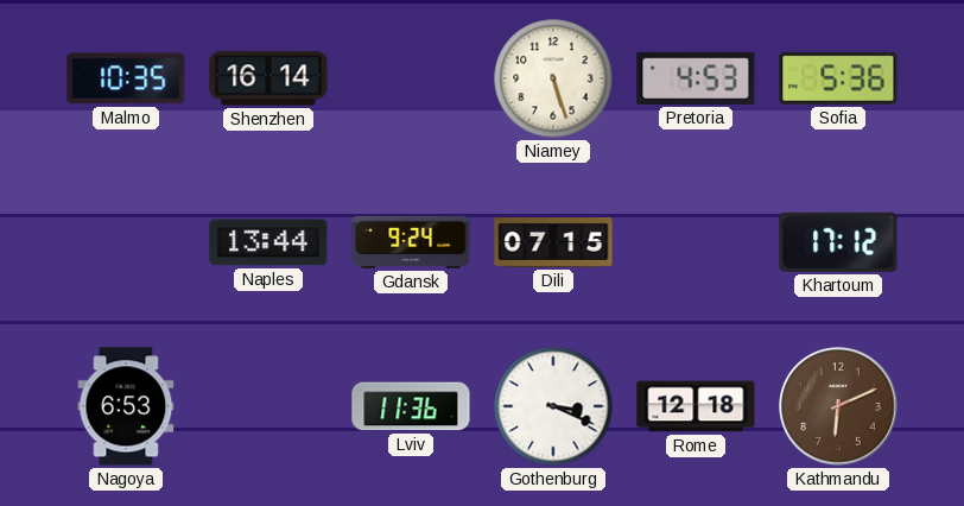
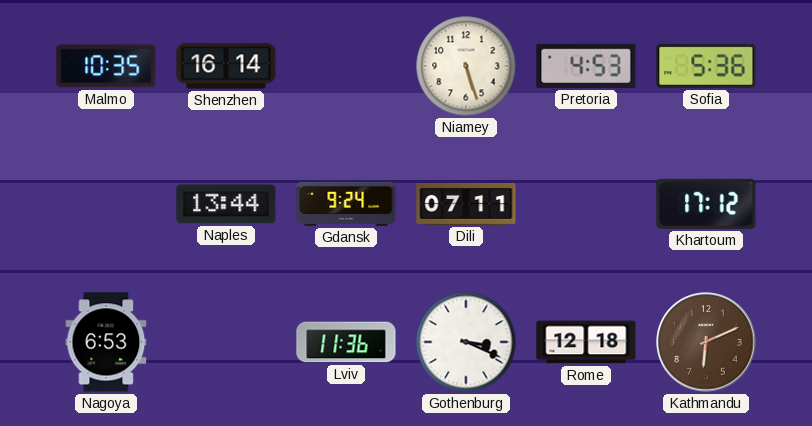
Dili: 07:15 -> 07:11
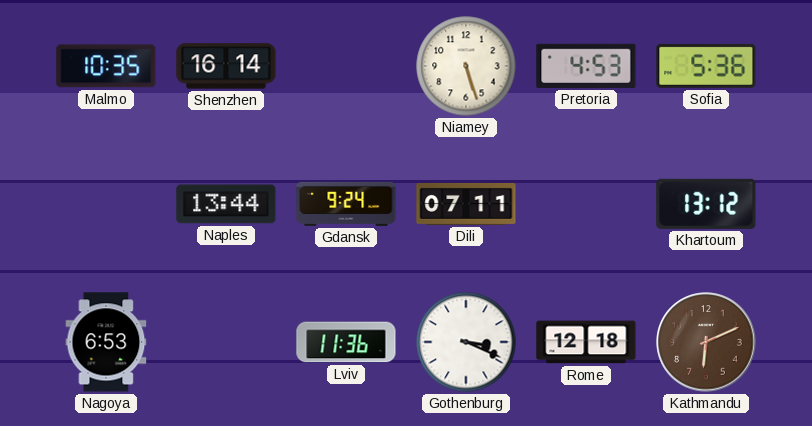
Khartoum: 17:12 -> 13:12
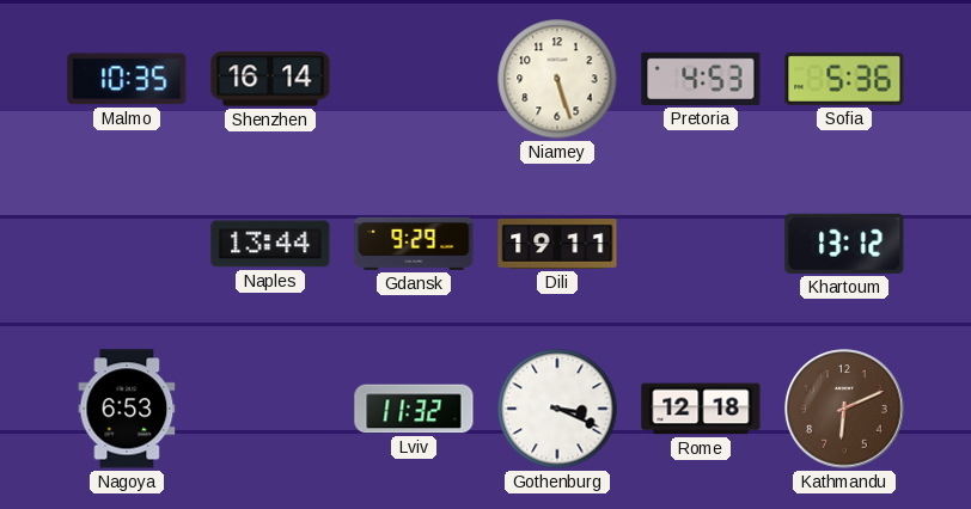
Gdansk: 9:24 -> 9:29
Dili: 07:11 -> 19:11
Lviv: 11:36 -> 11:32
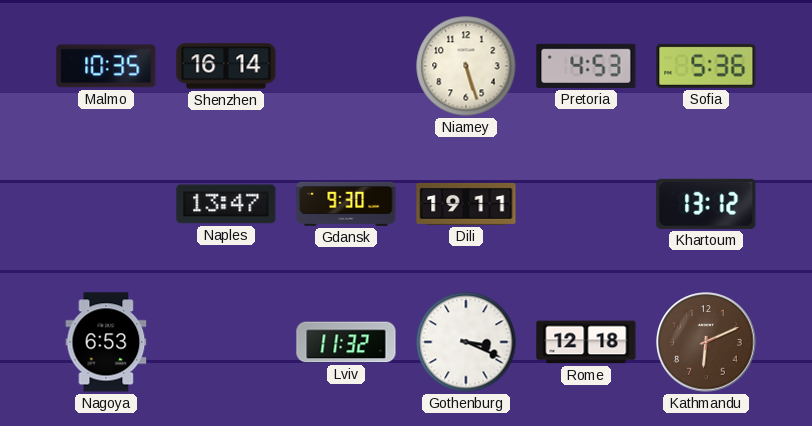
Naples: 13:44 -> 13:47
Gdansk: 9:29 -> 9:30
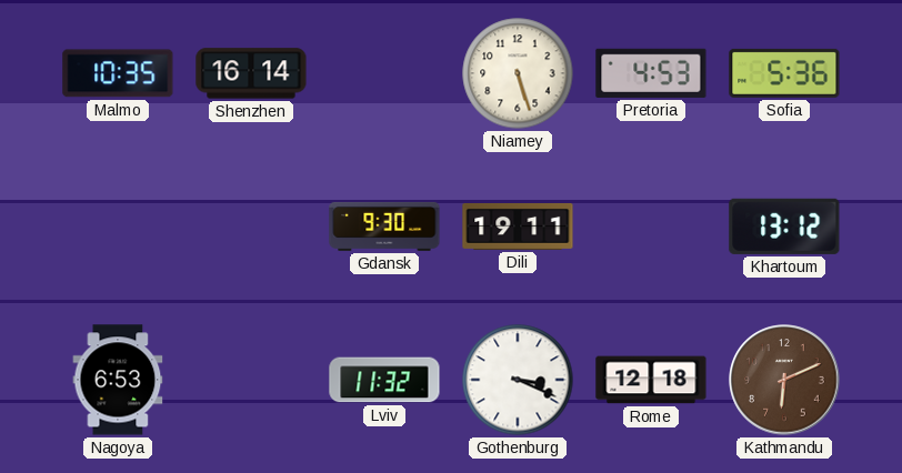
Naples: 13:47 -> none
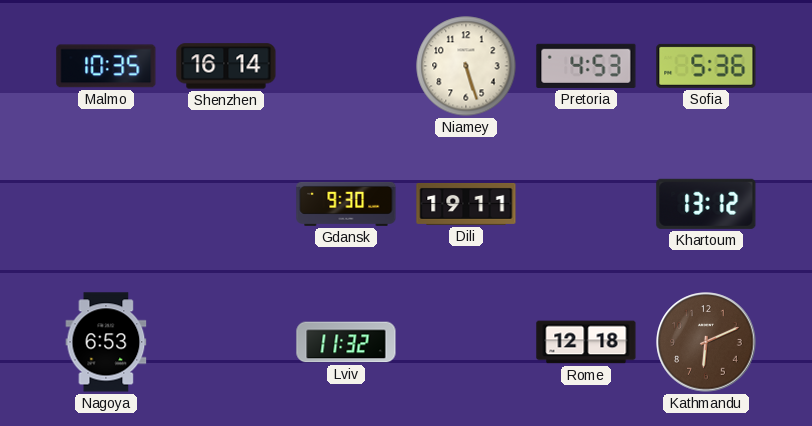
Gothenburg: 3:19 -> none
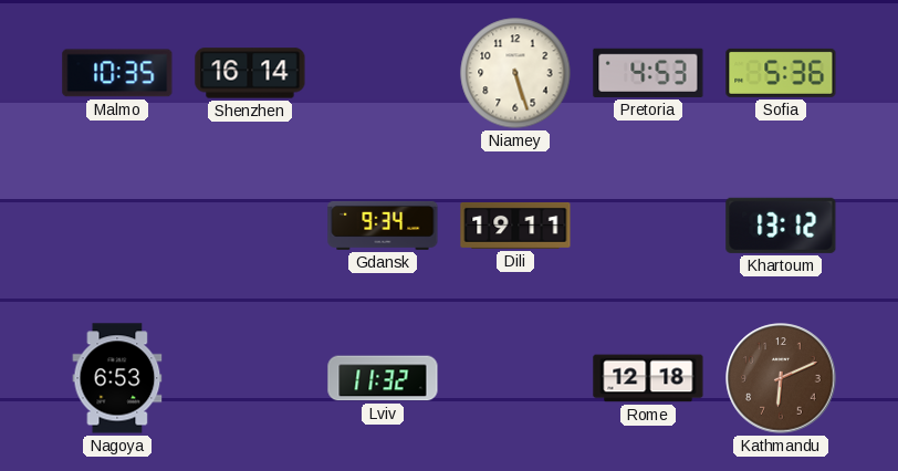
Gdansk: 9:30 -> 9:34
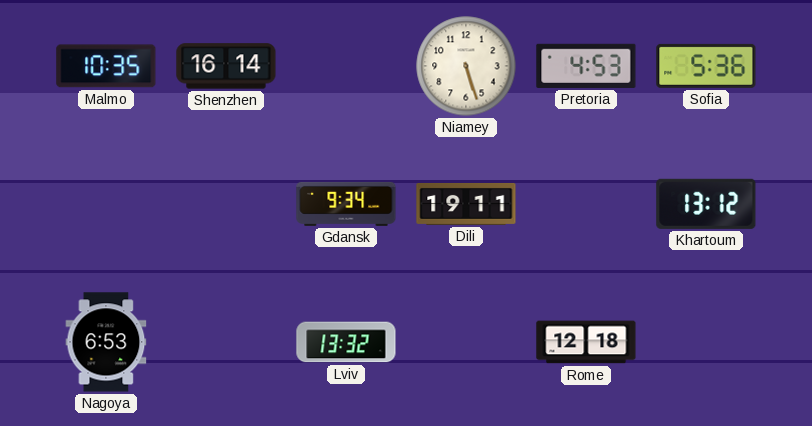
Lviv: 11:32 -> 13:32
Kathmandu: 6:11 -> none
